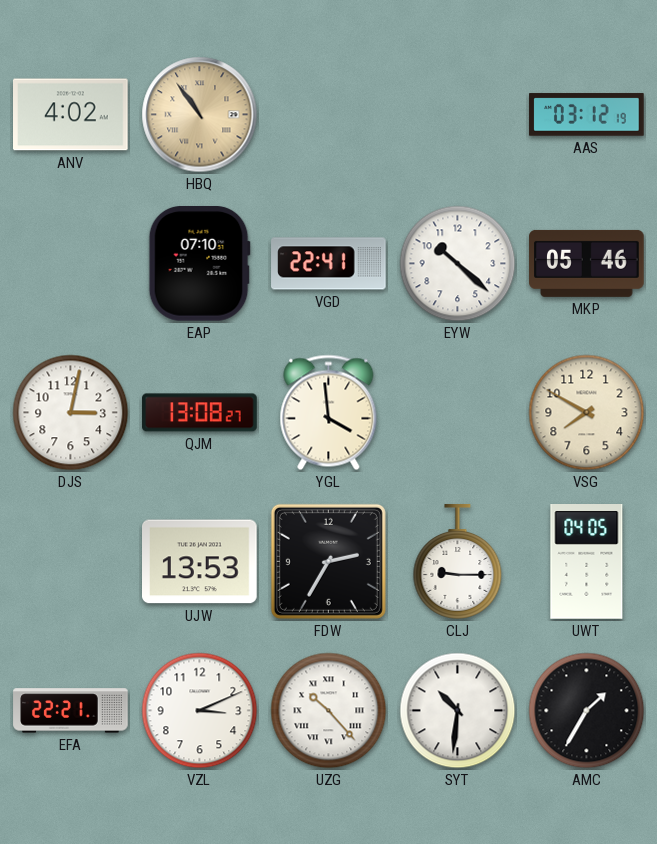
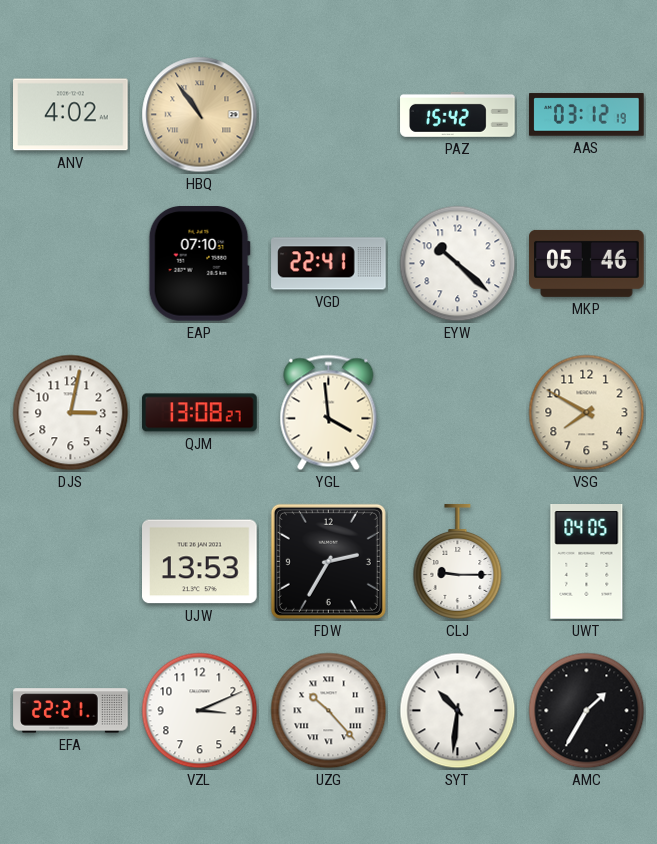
PAZ: none -> 15:42
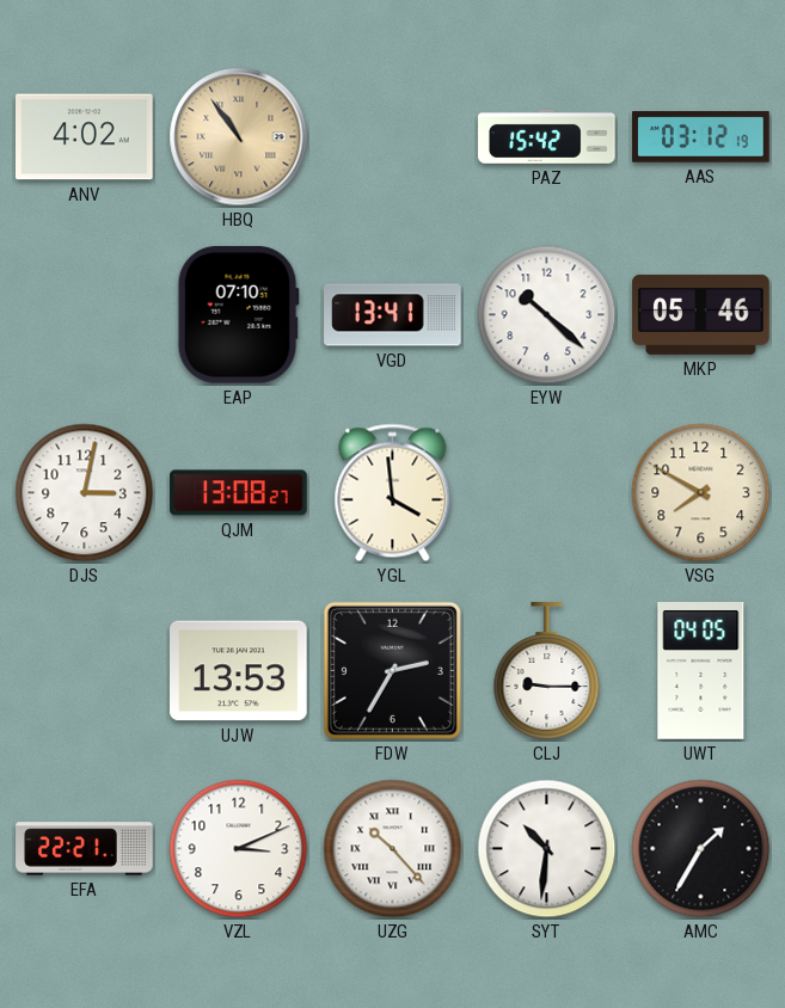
VGD: 22:41 -> 13:41
